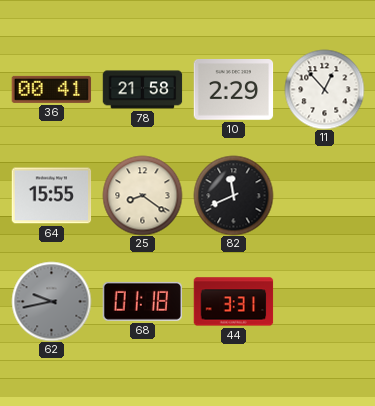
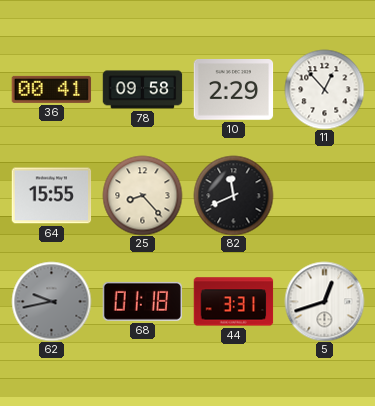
78: 21:58 -> 09:58
25: 8:21 -> 8:23
5: none -> 12:42
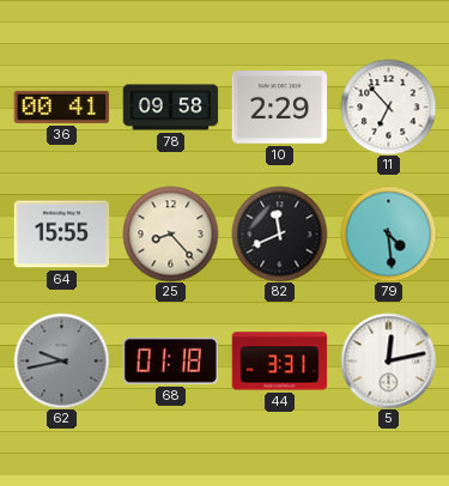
11: 12:53 -> 6:53
79: none -> 4:29
5: 12:42 -> 12:13
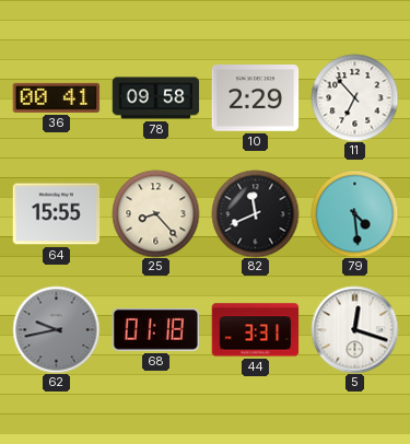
5: 12:13 -> 12:18
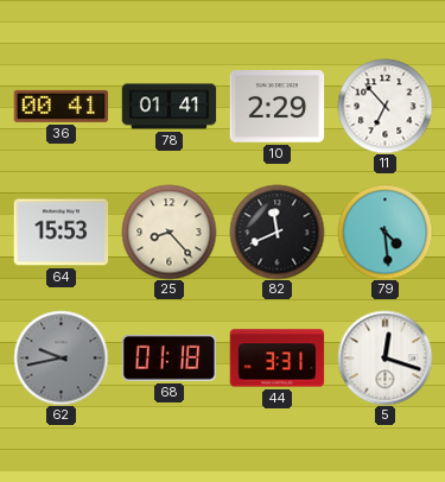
78: 09:58 -> 01:41
64: 15:55 -> 15:53
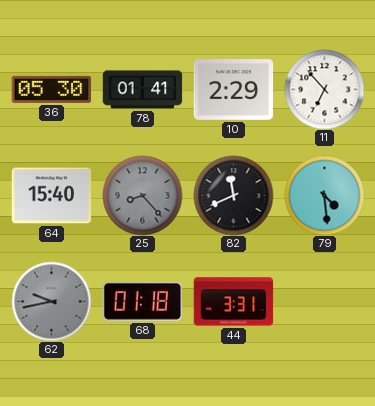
36: 00:41 -> 05:30
64: 15:53 -> 15:40
25 dial: cream -> grey
5: 12:18 -> none
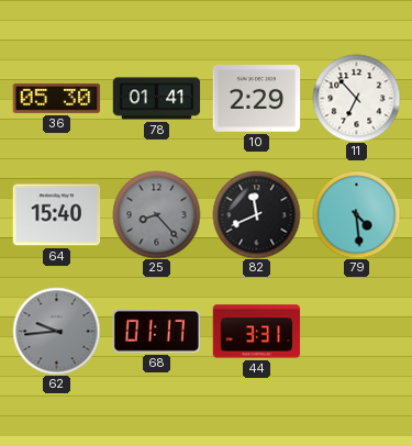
62: 9:43 -> 9:44
68: 01:18 -> 01:17
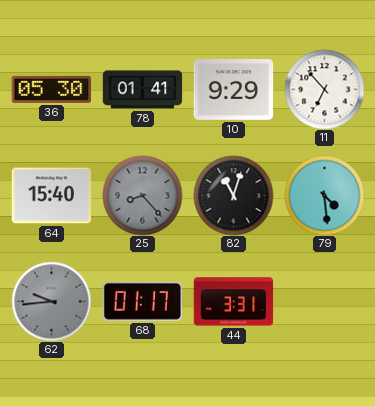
10: 2:29 -> 9:29
82: 11:41 -> 11:03
